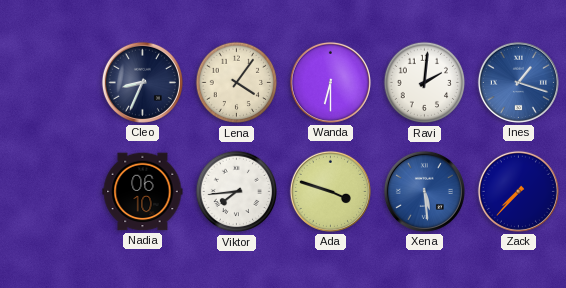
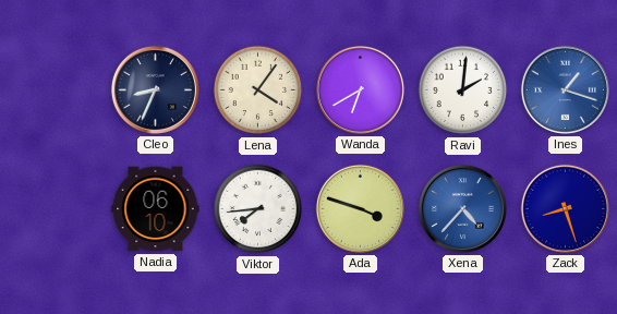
Wanda: 6:30 -> 6:40
Xena: 5:29 -> 4:37
Zack: 7:37 -> 8:27
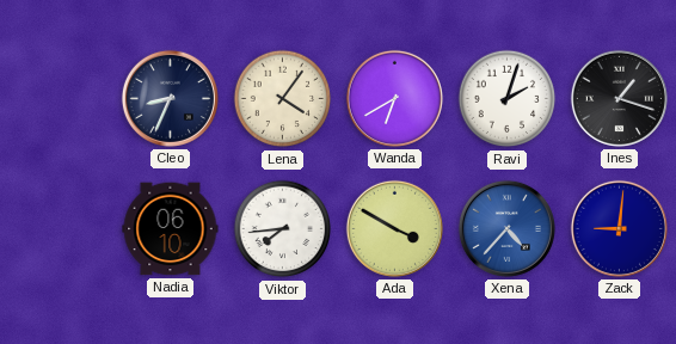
Ravi: 2:01 -> 2:03
Ines dial: blue -> black
Ada: 3:48 -> 3:50
Zack: 8:27 -> 9:01
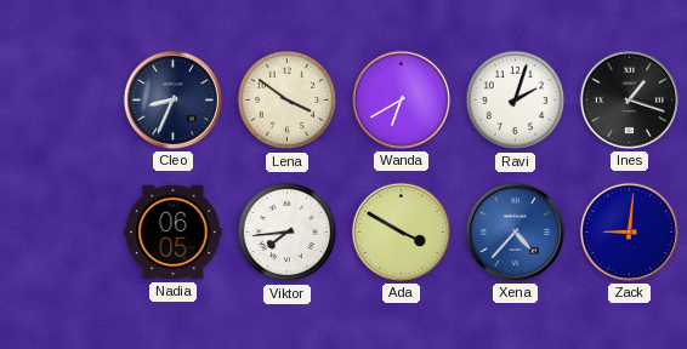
Lena: 4:06 -> 3:51
Nadia: 06:10 -> 06:05
